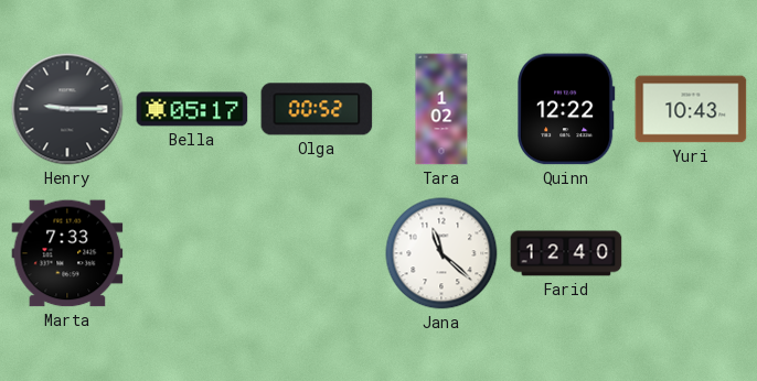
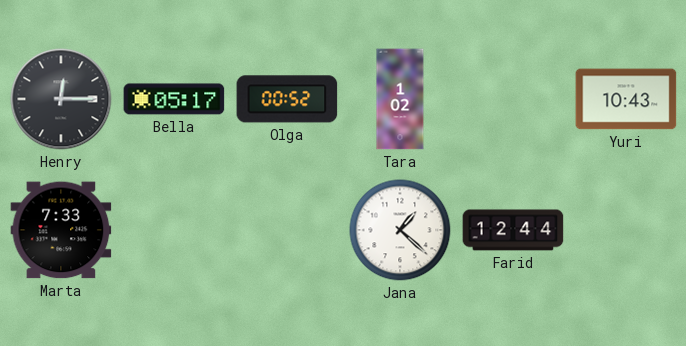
Henry: 9:15 -> 12:15
Quinn: 12:22 -> none
Jana: 11:22 -> 1:22
Farid: 12:40 -> 12:44
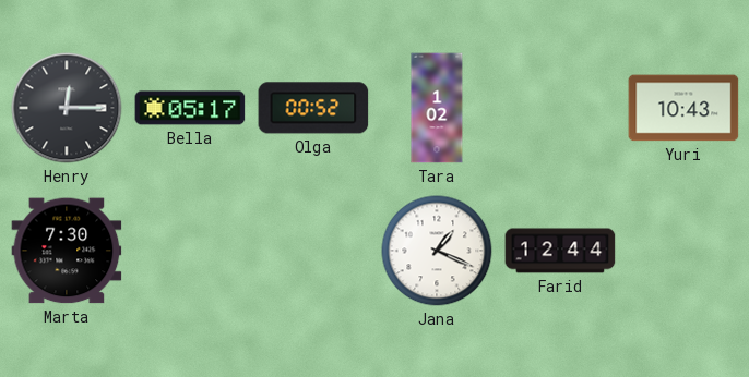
Marta: 7:33 -> 7:30
Jana: 1:22 -> 1:19
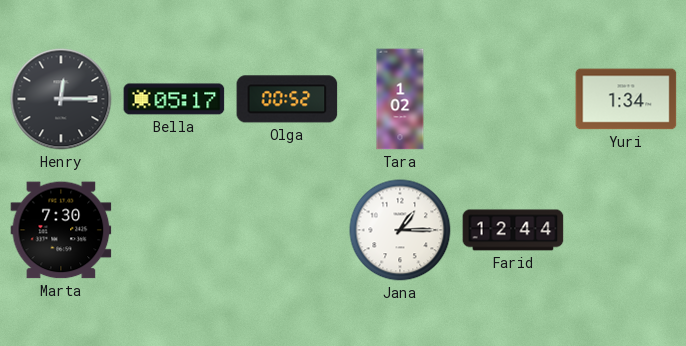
Yuri: 10:43 -> 1:34
Jana: 1:19 -> 1:15
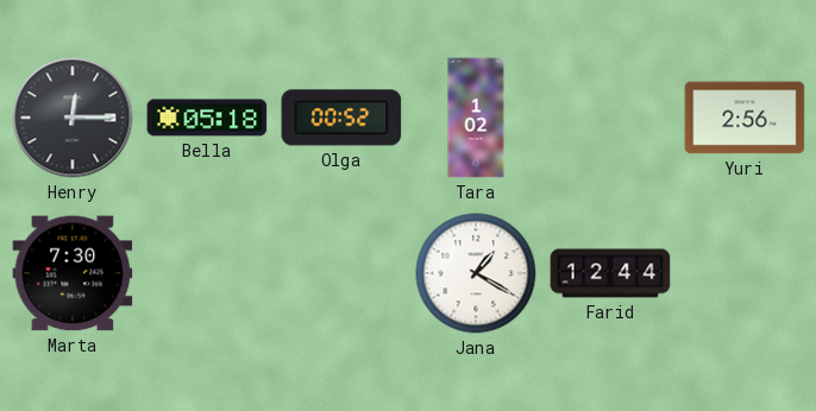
Bella: 05:17 -> 05:18
Yuri: 1:34 -> 2:56
Jana: 1:15 -> 1:20
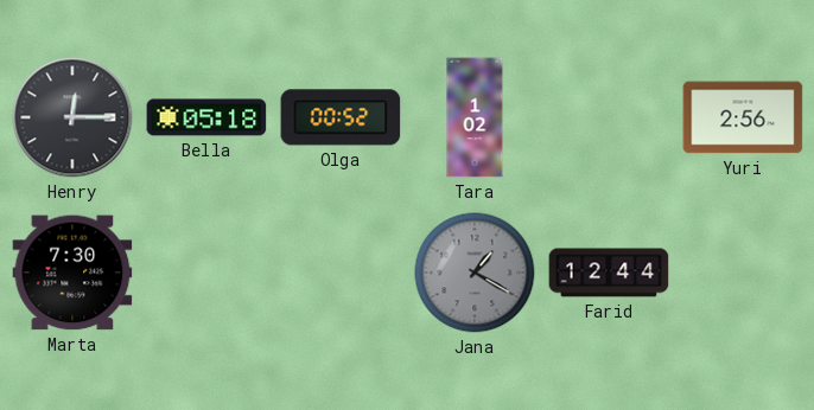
Jana dial: white -> grey
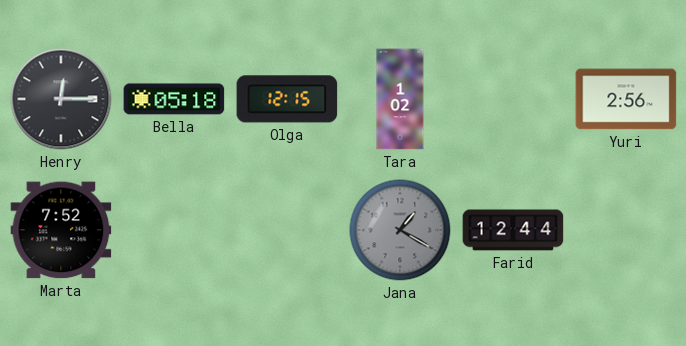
Olga: 00:52 -> 12:15
Marta: 7:30 -> 7:52
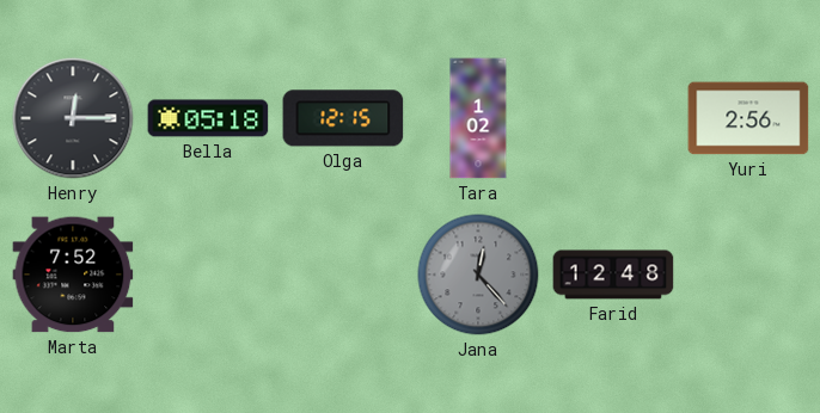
Jana: 1:20 -> 12:23
Farid: 12:44 -> 12:48
